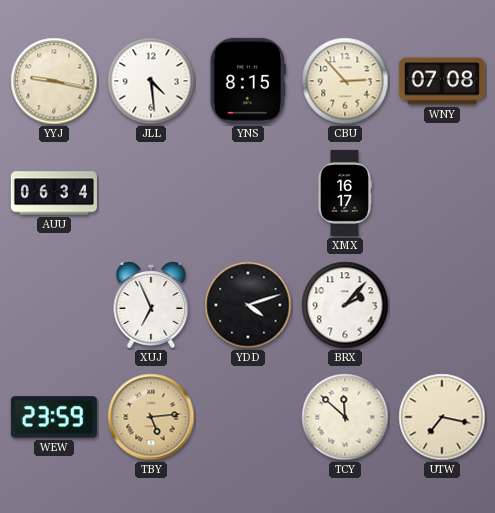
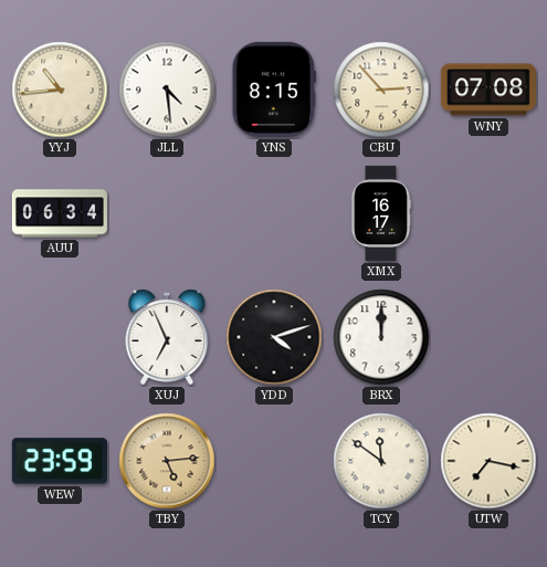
YYJ: 9:17 -> 10:44
BRX: 2:07 -> 12:00
TCY: 11:52 -> 11:51
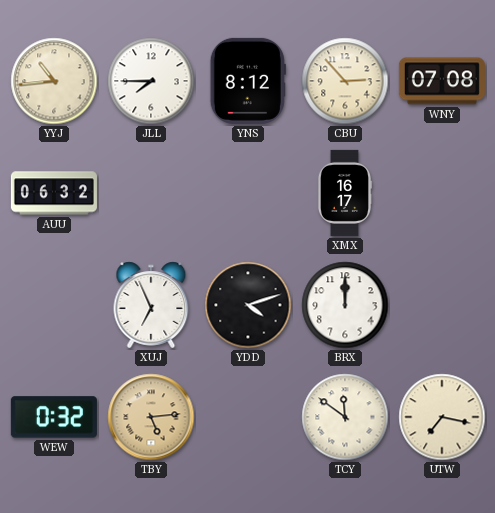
JLL: 4:29 -> 7:45
YNS: 8:15 -> 8:12
AUU: 06:34 -> 06:32
WEW: 23:59 -> 0:32
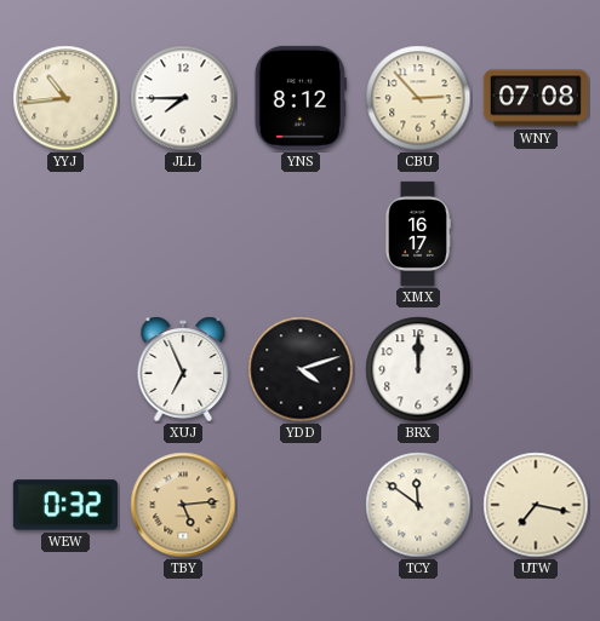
AUU: 06:32 -> none
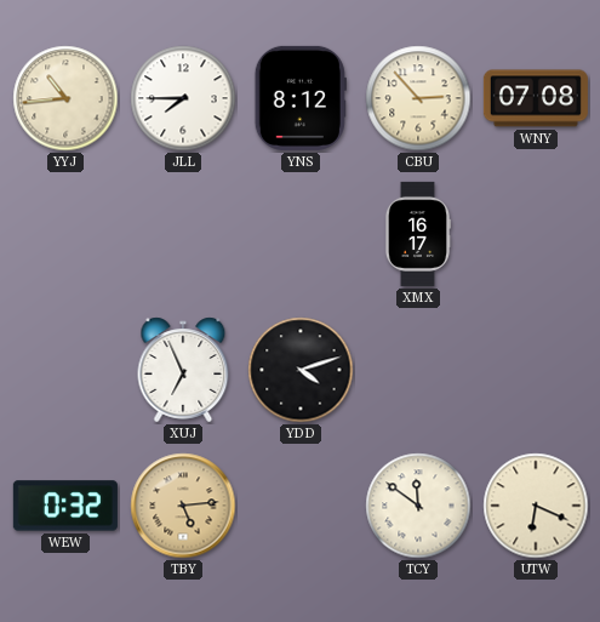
BRX: 12:00 -> none
UTW: 7:17 -> 6:19
